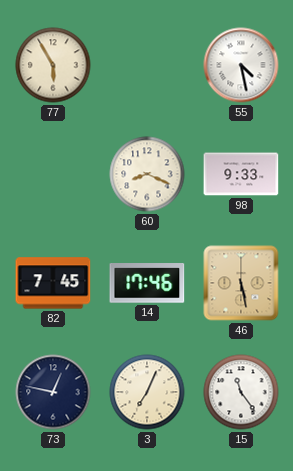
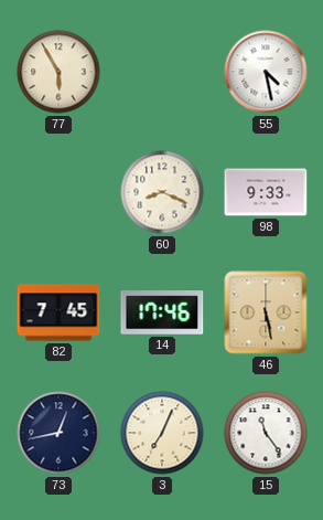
73: 12:47 -> 12:43
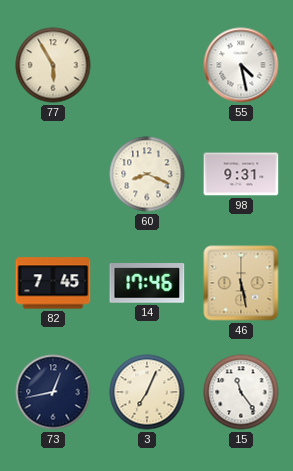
98: 9:33 -> 9:31
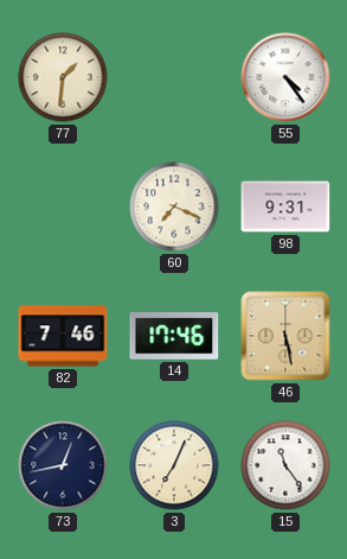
77: 5:55 -> 1:31
55: 4:28 -> 4:24
60: 8:19 -> 7:19
82: 7:45 -> 7:46
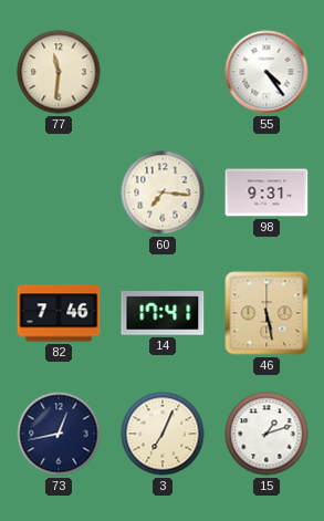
77: 1:31 -> 11:31
60: 7:19 -> 7:16
14: 17:46 -> 17:41
15: 11:24 -> 1:12
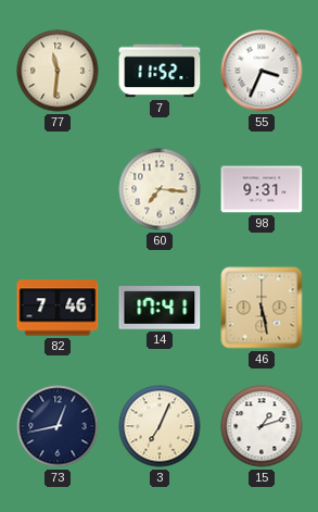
7: none -> 11:52
55: 4:24 -> 3:34
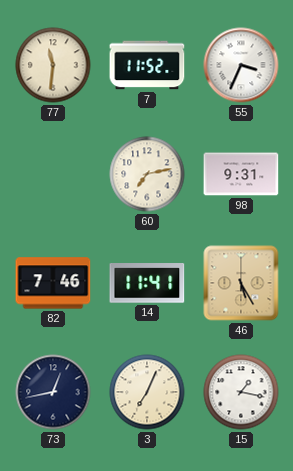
60: 7:16 -> 7:13
14: 17:41 -> 11:41
46: 5:28 -> 5:25
15: 1:12 -> 1:17
